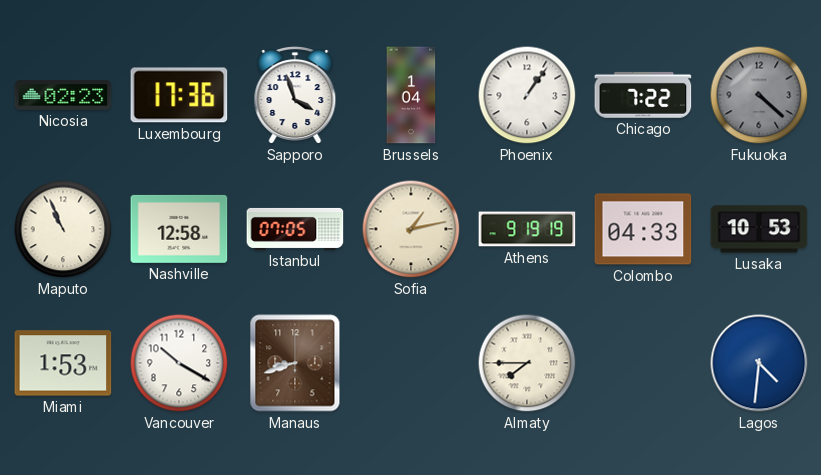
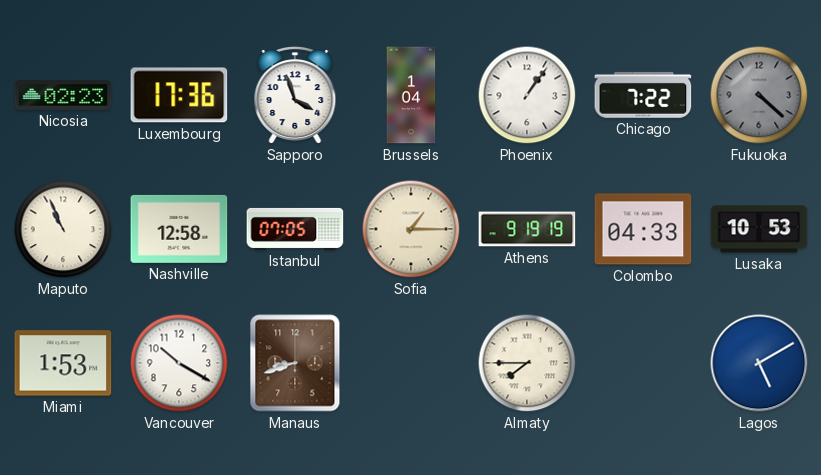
Sofia: 1:13 -> 1:15
Lagos: 4:31 -> 5:10
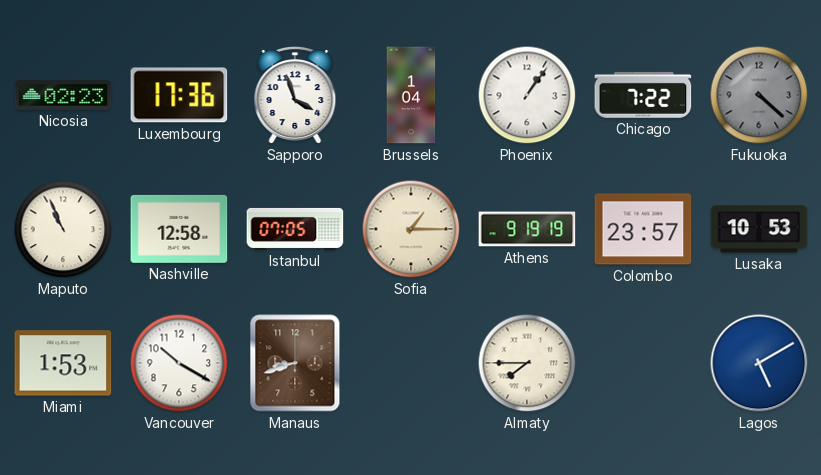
Colombo: 04:33 -> 23:57
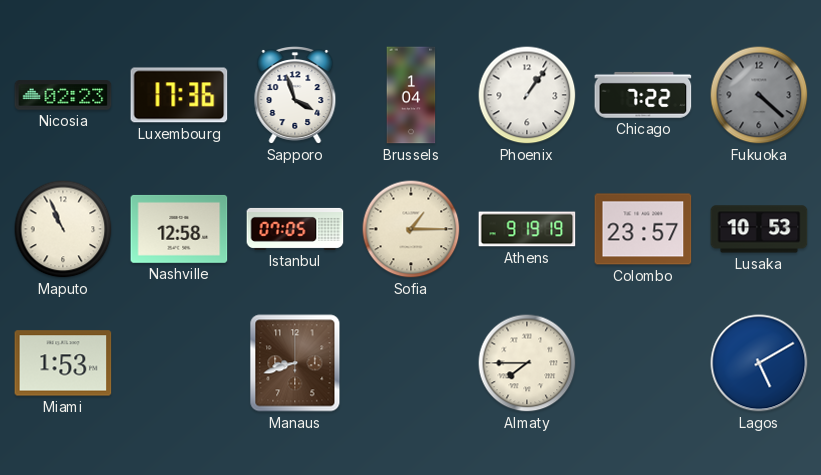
Vancouver: 10:20 -> none
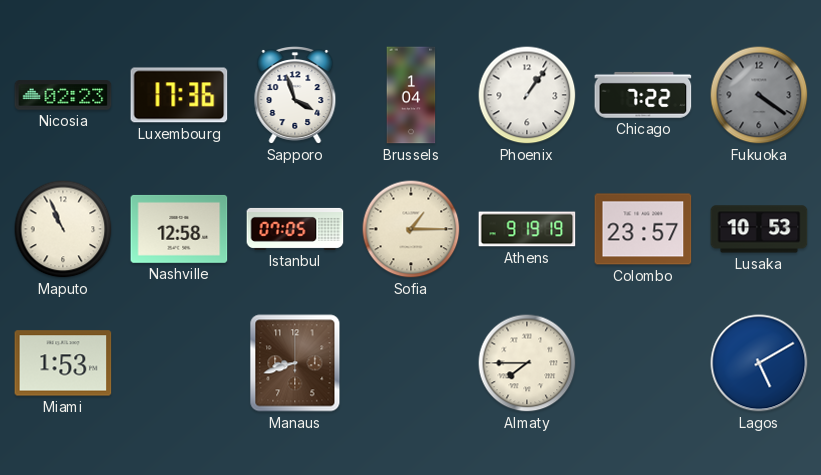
Fukuoka: 4:22 -> 4:21
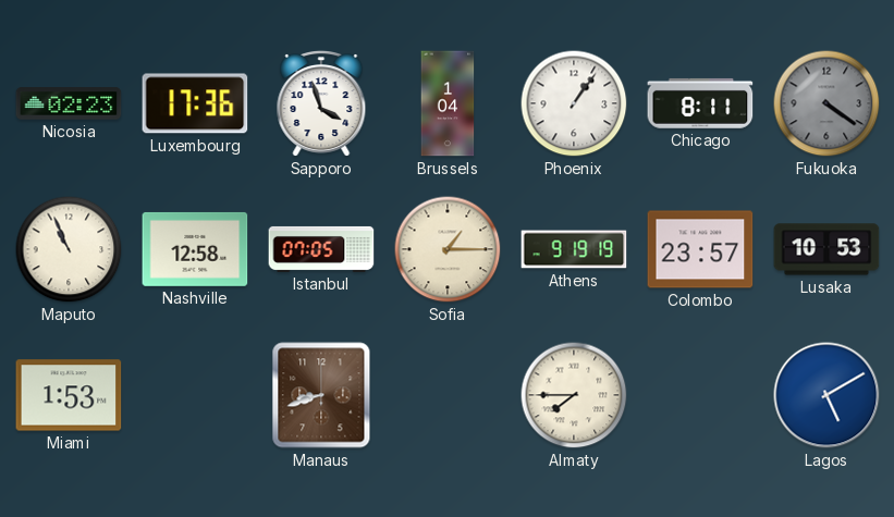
Chicago: 7:22 -> 8:11
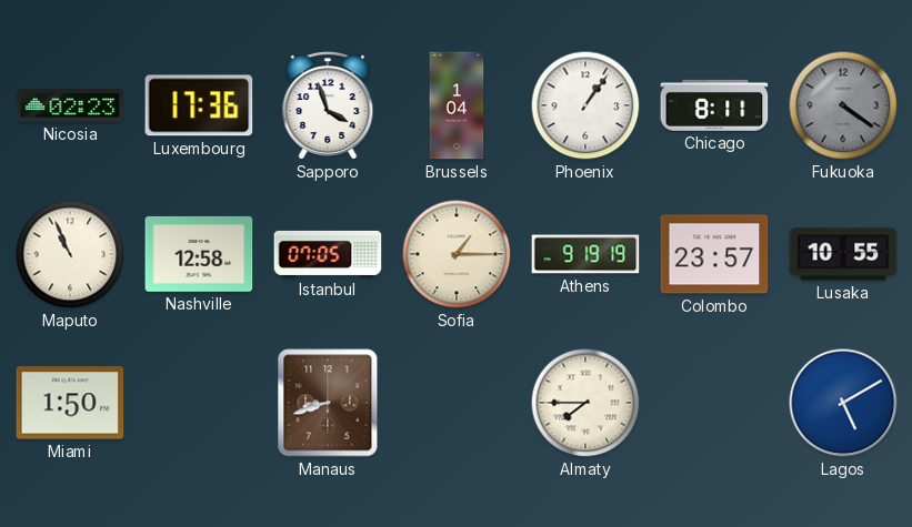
Lusaka: 10:53 -> 10:55
Miami: 1:53 -> 1:50
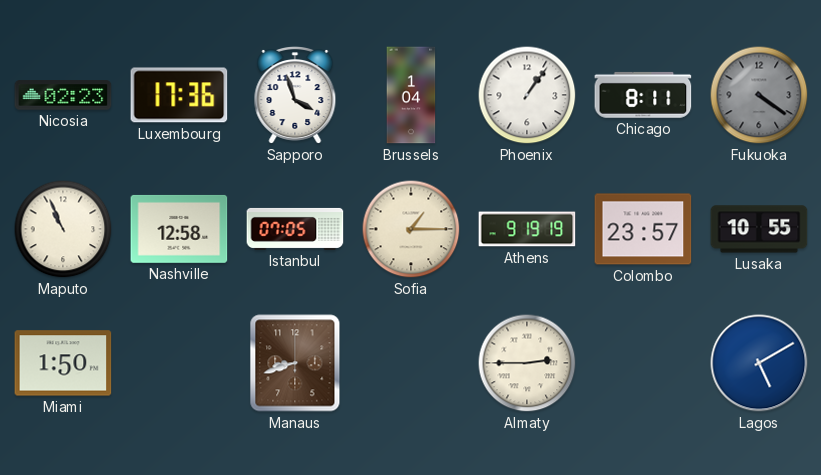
Almaty: 7:45 -> 2:45
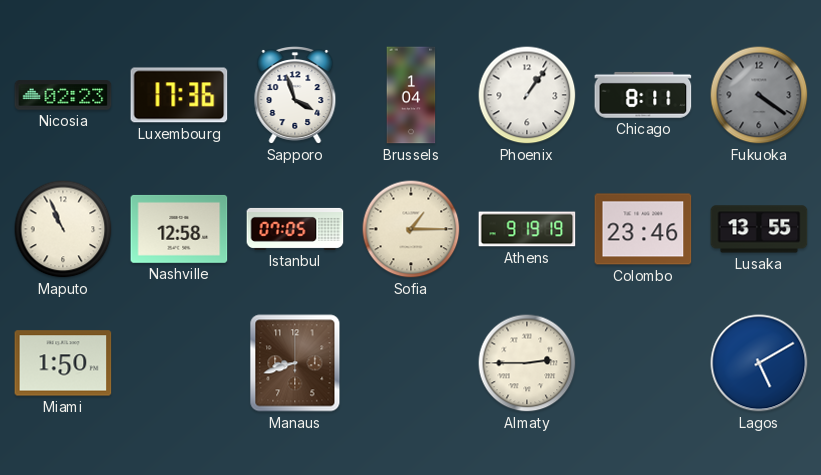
Colombo: 23:57 -> 23:46
Lusaka: 10:55 -> 13:55
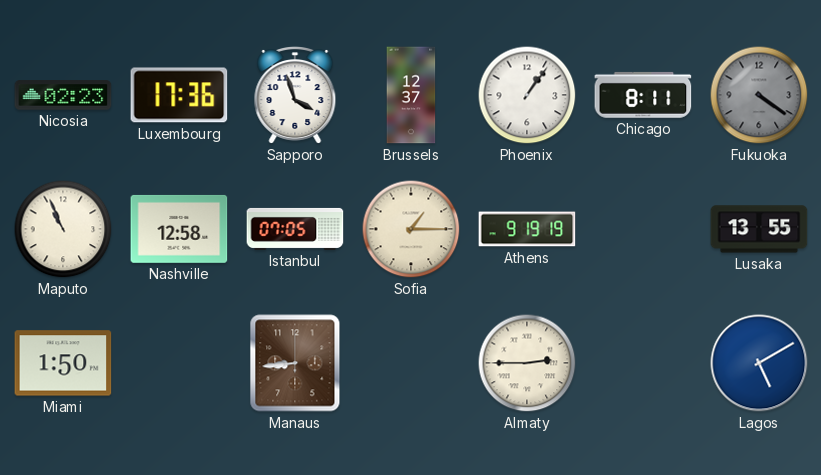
Brussels: 1:04 -> 12:37
Colombo: 23:46 -> none
Manaus: 8:42 -> 8:44
